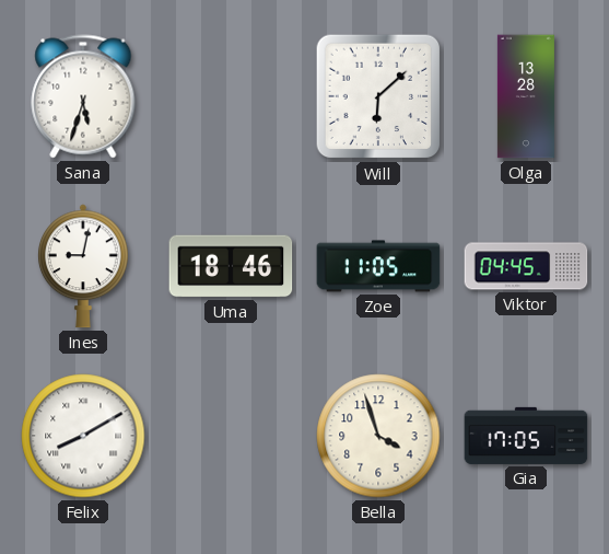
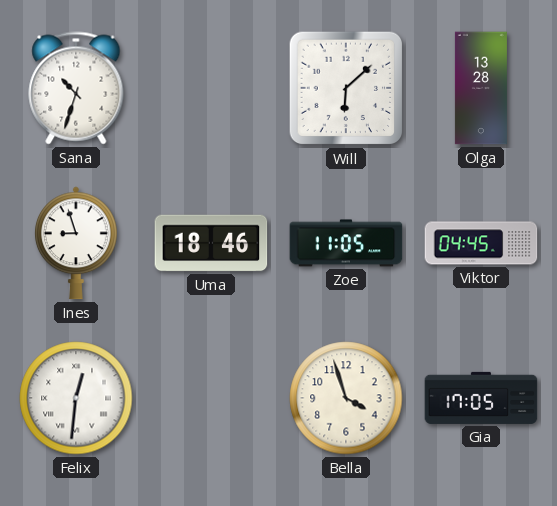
Sana: 5:33 -> 10:33
Ines: 9:02 -> 8:57
Felix: 8:10 -> 12:31
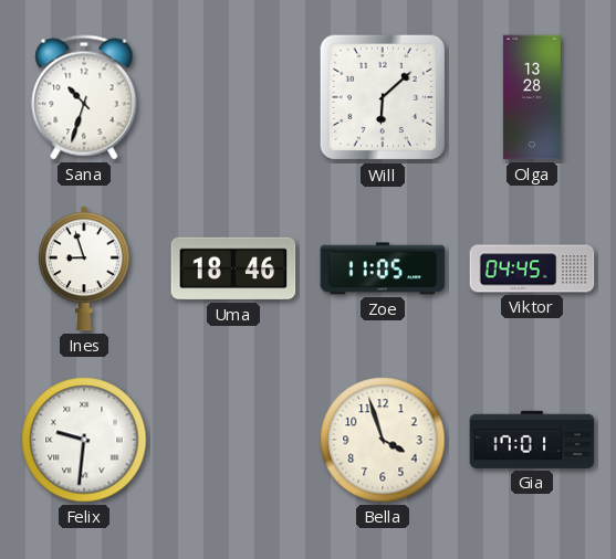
Felix: 12:31 -> 9:31
Gia: 17:05 -> 17:01
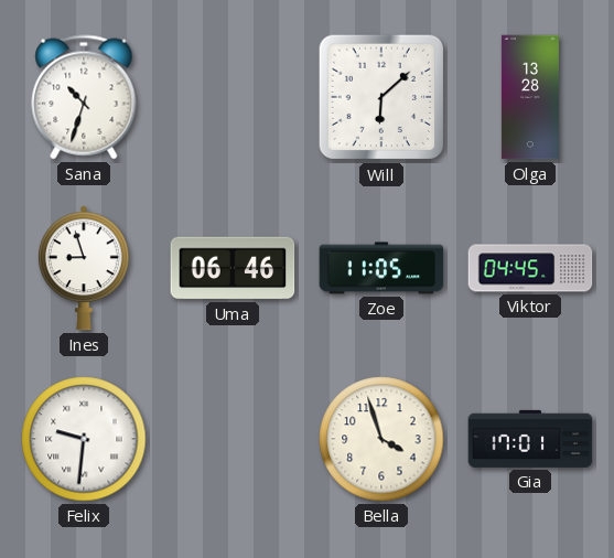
Uma: 18:46 -> 06:46
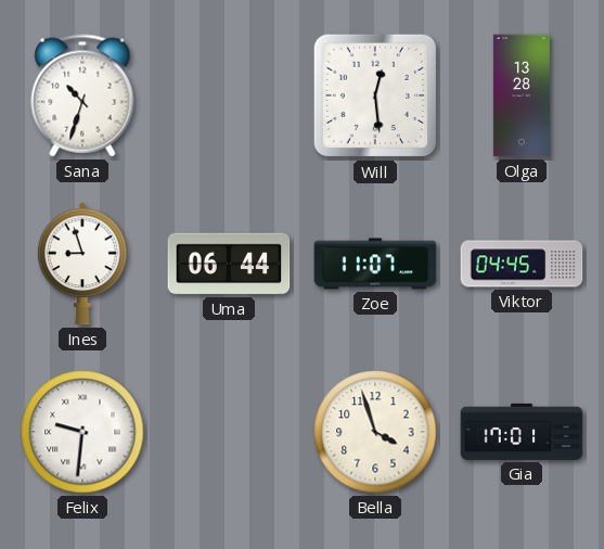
Will: 6:08 -> 12:29
Uma: 06:46 -> 06:44
Zoe: 11:05 -> 11:07
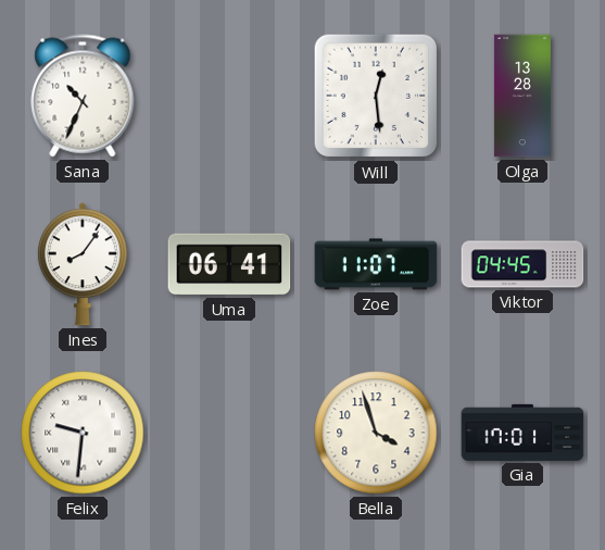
Sana: 10:33 -> 10:34
Ines: 8:57 -> 8:06
Uma: 06:44 -> 06:41
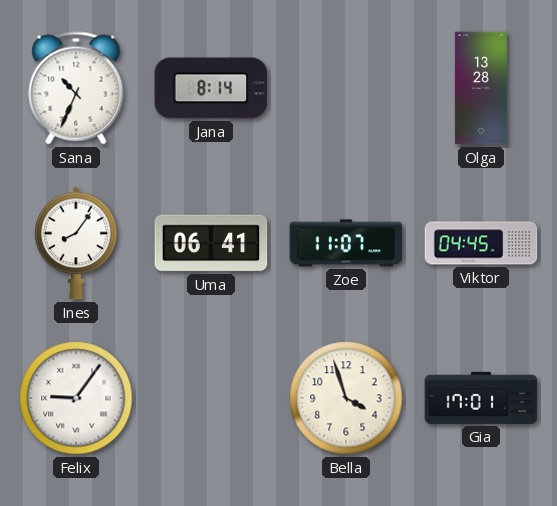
Jana: none -> 8:14
Will: 12:29 -> none
Felix: 9:31 -> 9:06
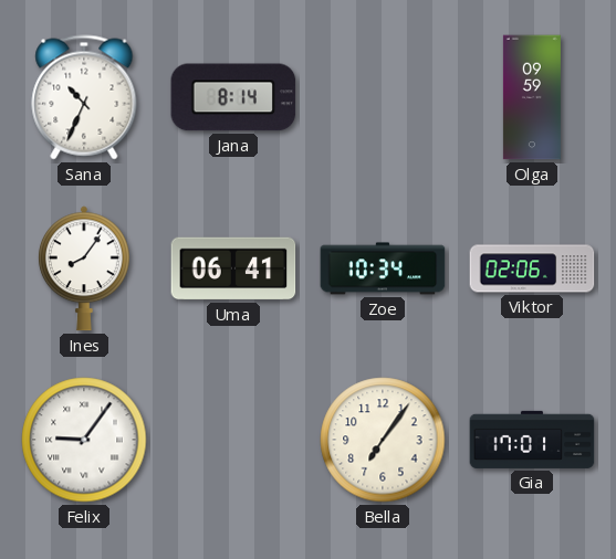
Olga: 13:28 -> 09:59
Zoe: 11:07 -> 10:34
Viktor: 04:45 -> 02:06
Bella: 3:57 -> 7:06
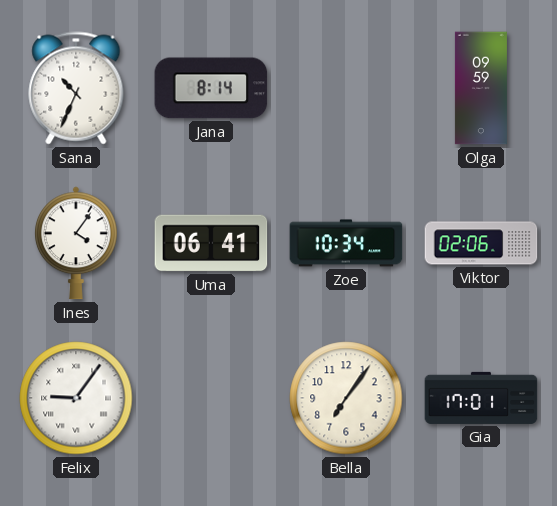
Ines: 8:06 -> 4:06
